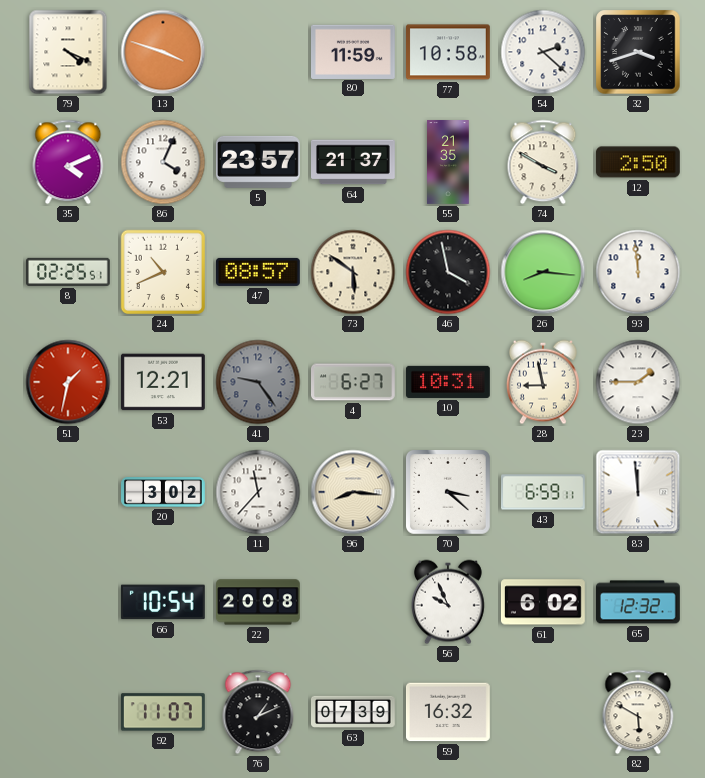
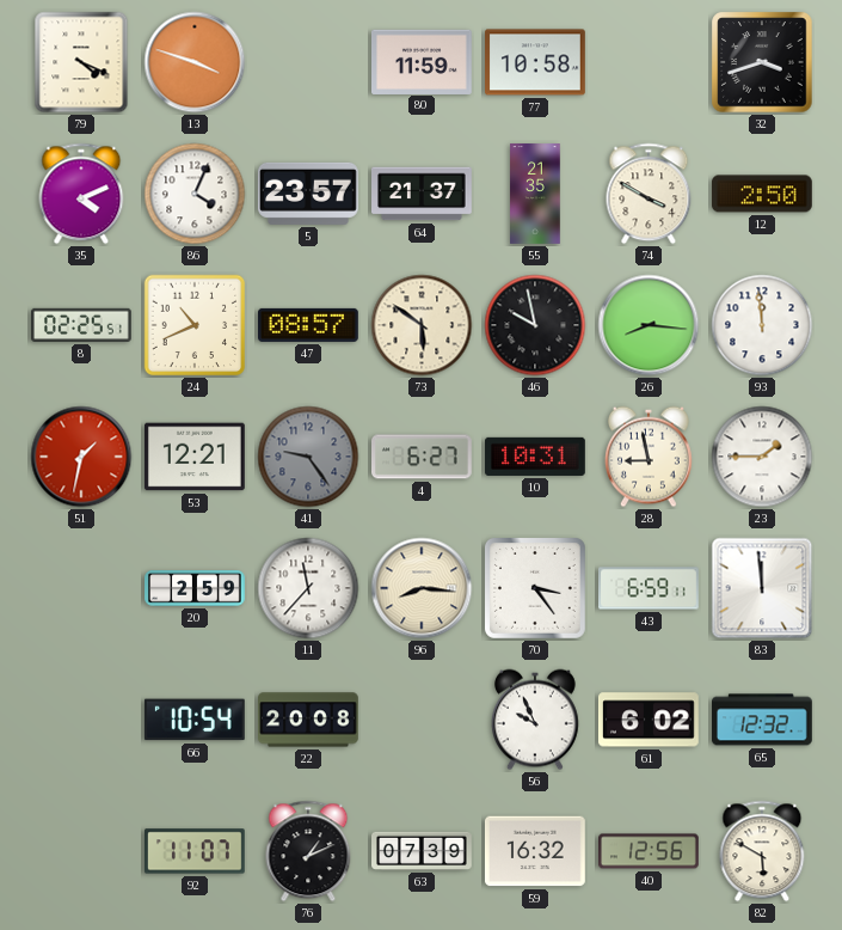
54: 2:22 -> none
46: 3:58 -> 9:58
20: 3:02 -> 2:59
70: 3:22 -> 3:24
40: none -> 12:56
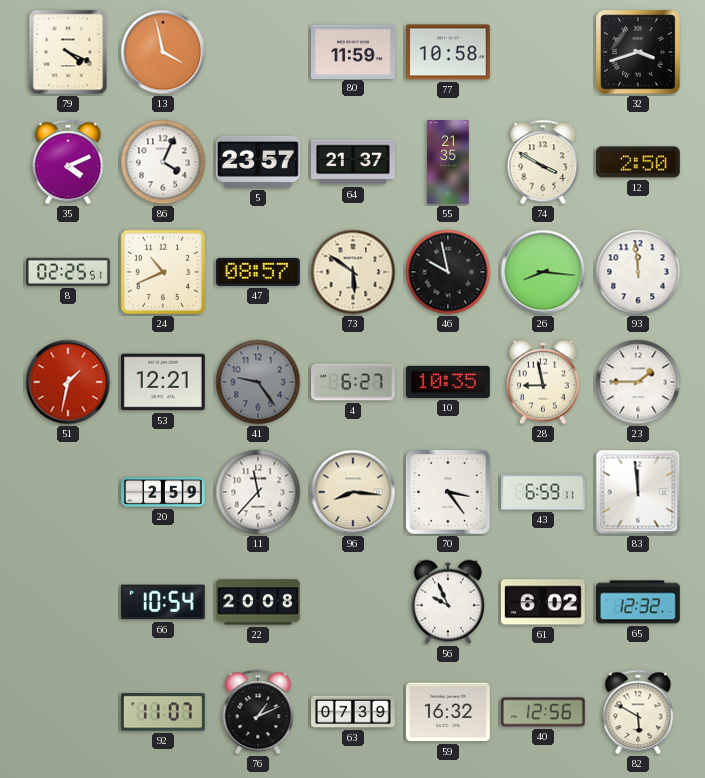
13: 3:48 -> 3:58
10: 10:31 -> 10:35
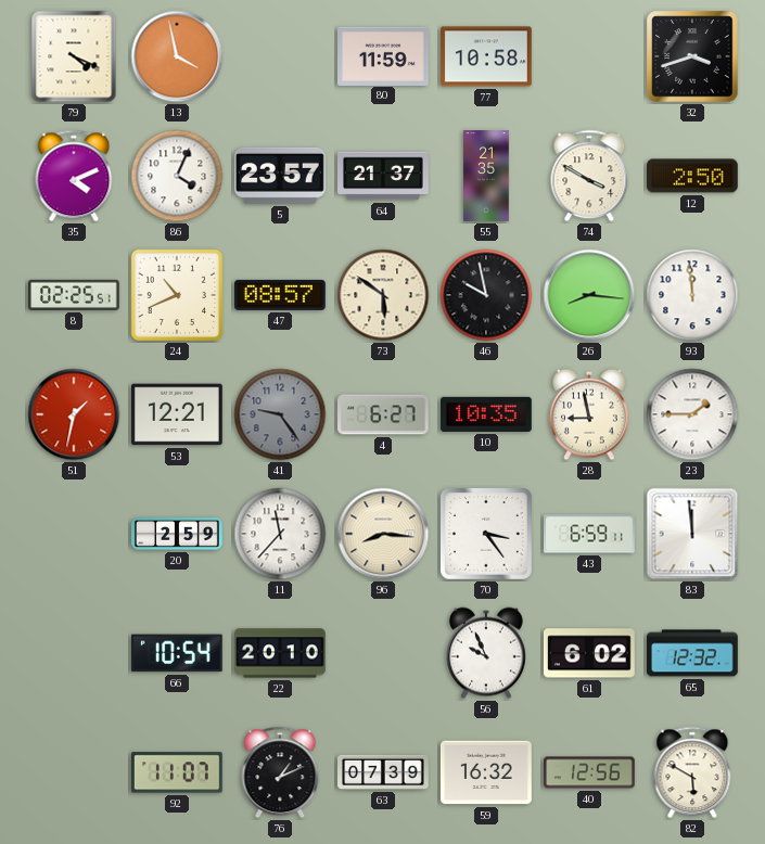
22: 20:08 -> 20:10
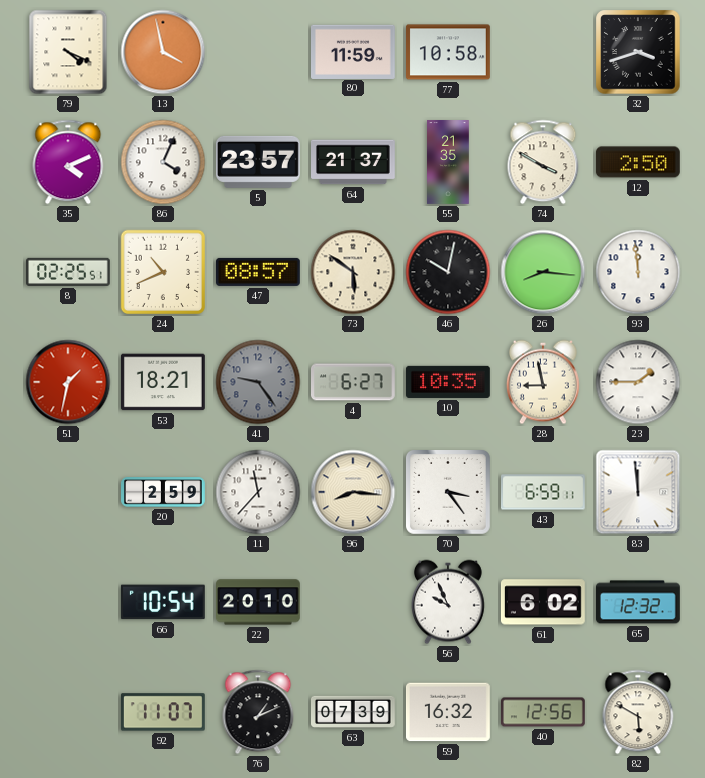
46: 9:58 -> 10:02
53: 12:21 -> 18:21
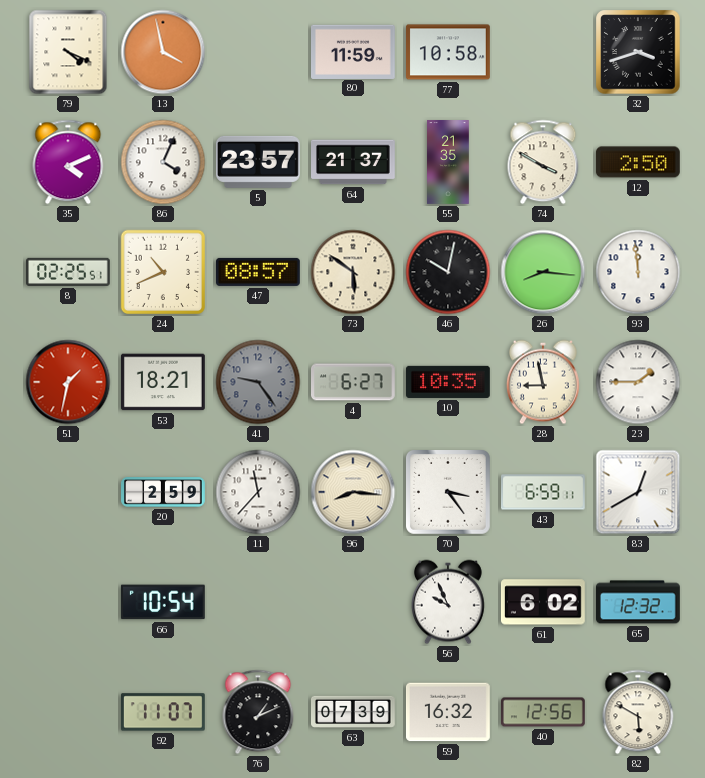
83: 11:59 -> 12:40
22: 20:10 -> none
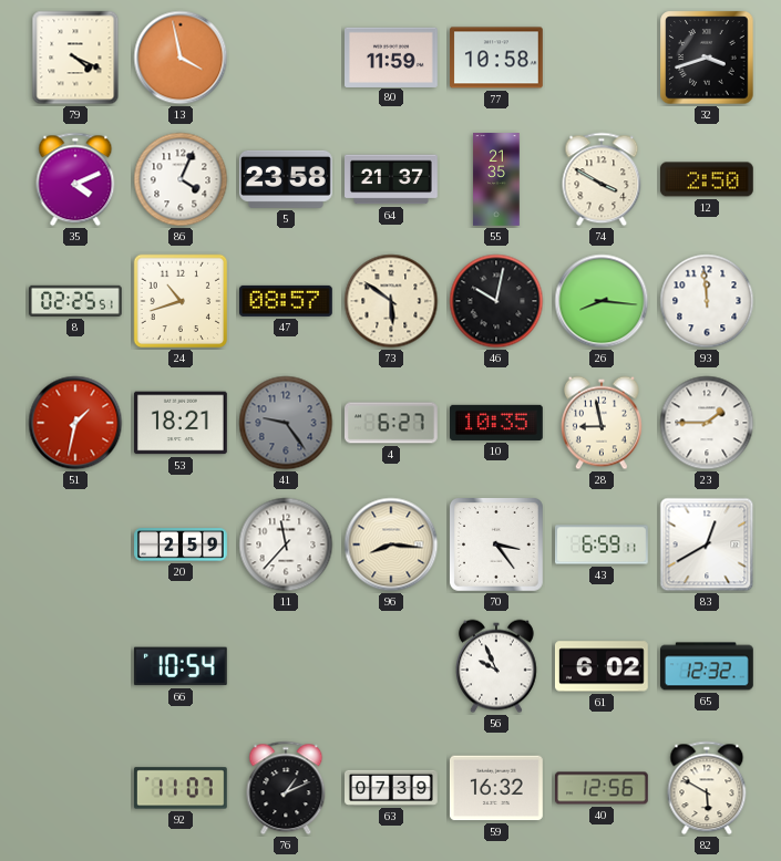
5: 23:57 -> 23:58
24: 10:41 -> 10:42
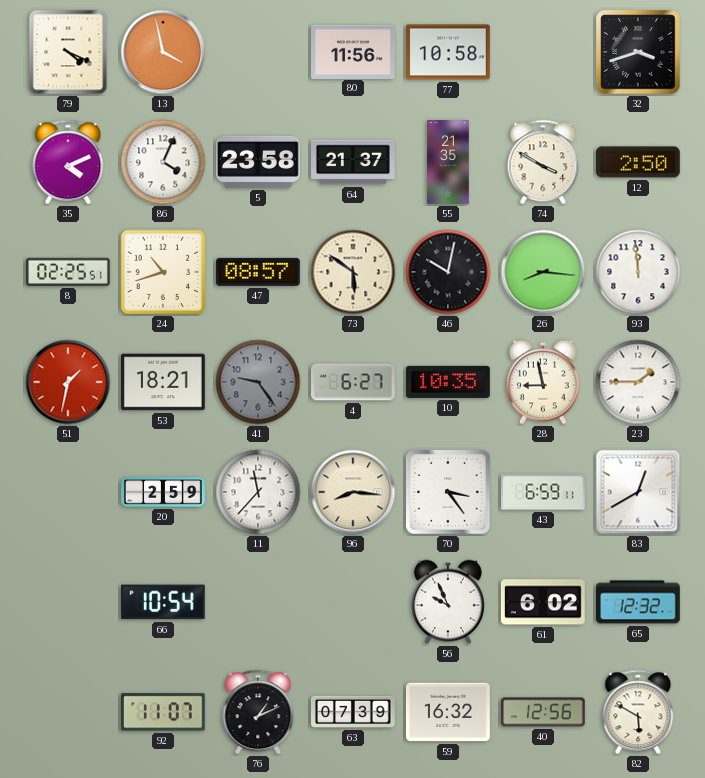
80: 11:59 -> 11:56
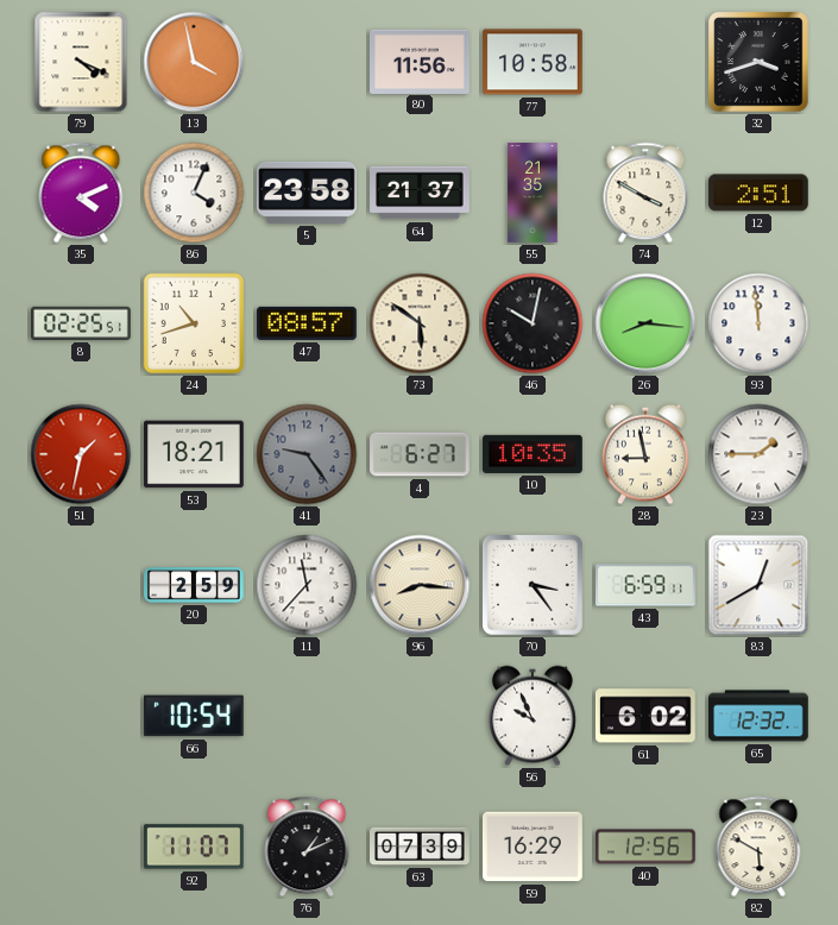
12: 2:50 -> 2:51
59: 16:32 -> 16:29
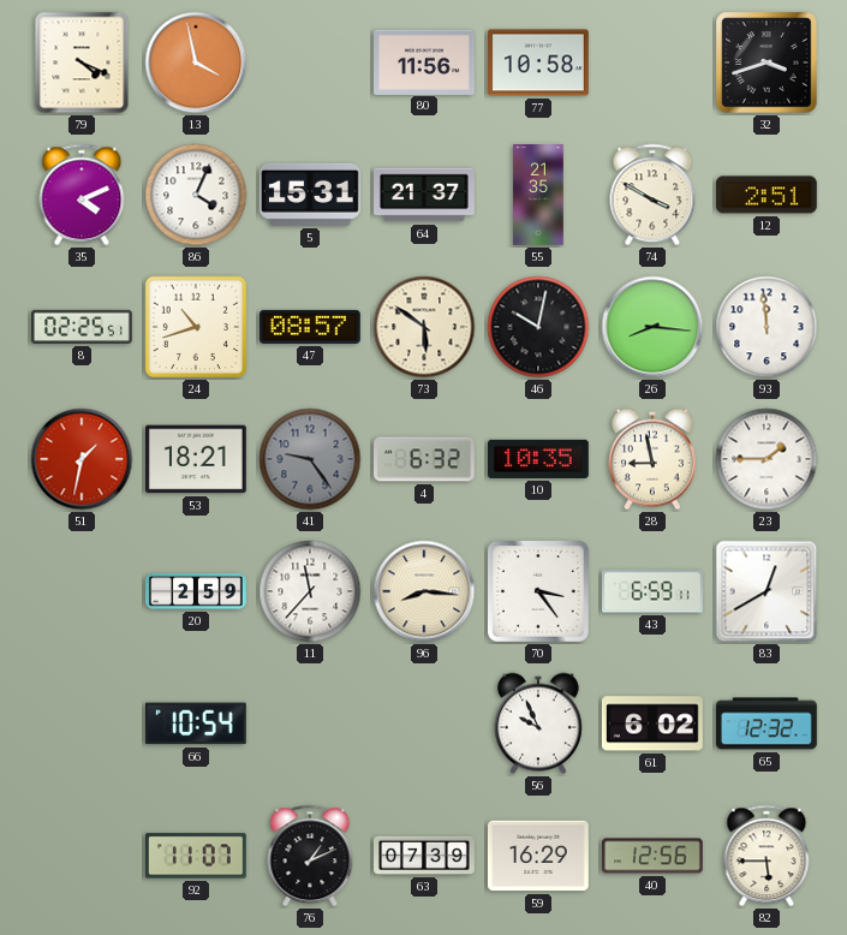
5: 23:58 -> 15:31
4: 6:27 -> 6:32
82: 5:50 -> 5:45
